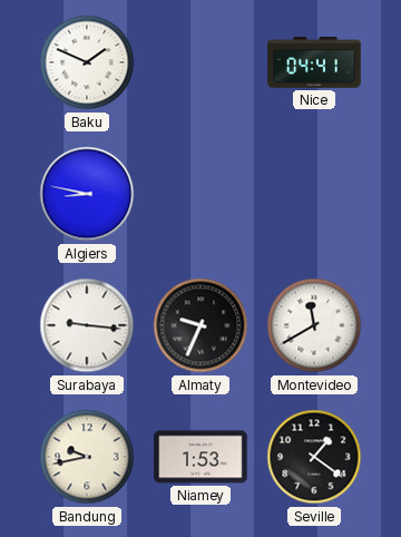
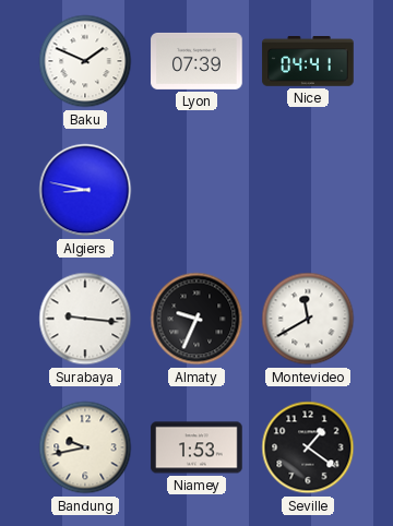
Lyon: none -> 07:39
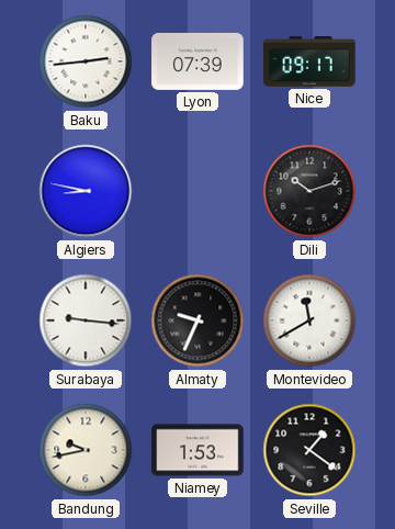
Baku: 1:49 -> 2:44
Nice: 04:41 -> 09:17
Dili: none -> 10:12
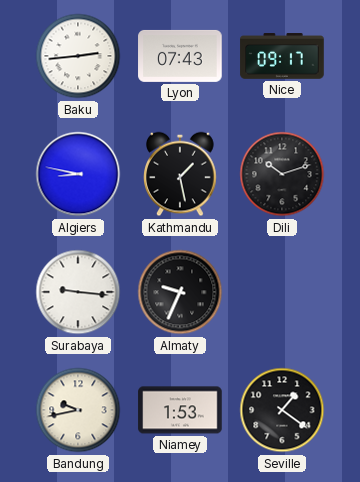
Lyon: 07:39 -> 07:43
Kathmandu: none -> 1:28
Montevideo: 11:40 -> none
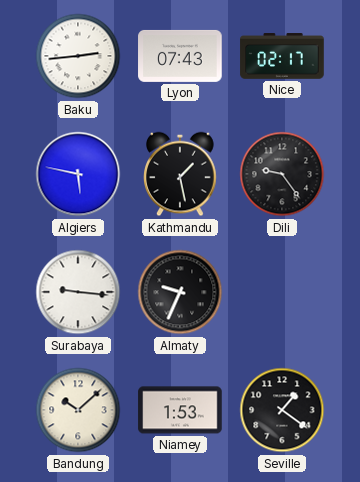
Nice: 09:17 -> 02:17
Algiers: 8:47 -> 5:47
Dili: 10:12 -> 9:24
Bandung: 9:43 -> 10:08
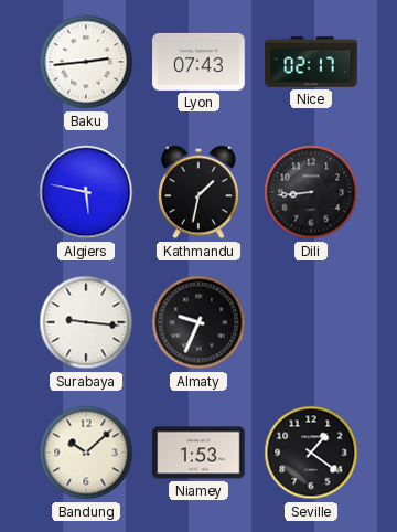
Kathmandu: 1:28 -> 1:32
Dili: 9:24 -> 8:44
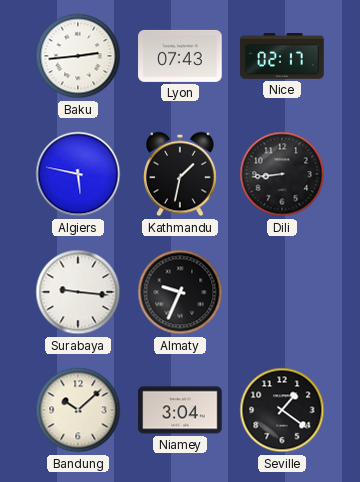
Niamey: 1:53 -> 3:04
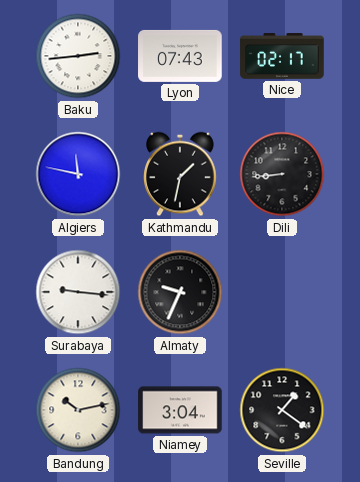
Algiers: 5:47 -> 11:47
Bandung: 10:08 -> 10:13
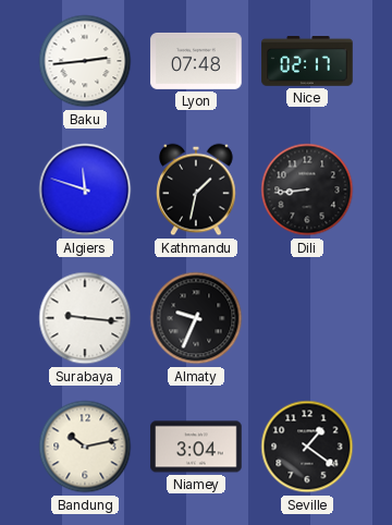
Lyon: 07:43 -> 07:48
Algiers: 11:47 -> 11:48
